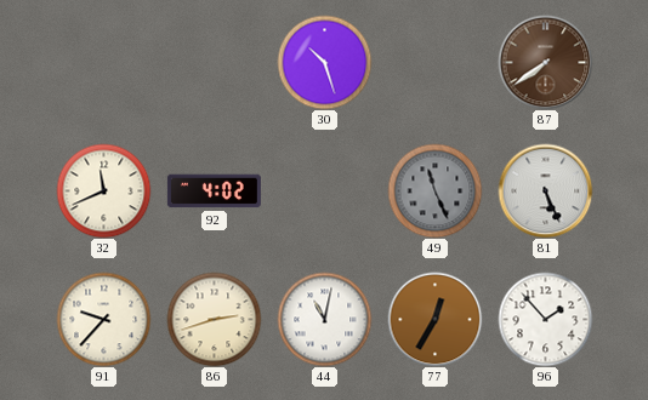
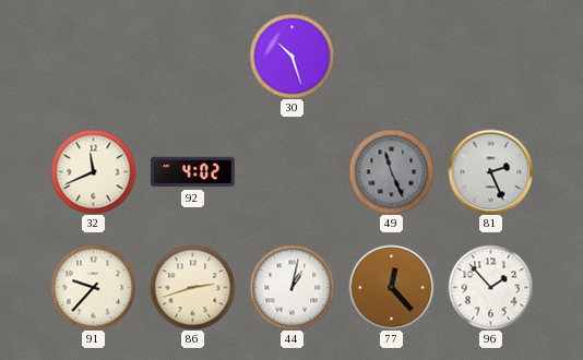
87: 7:39 -> none
81: 5:26 -> 2:26
44: 11:02 -> 1:02
77: 12:35 -> 12:23
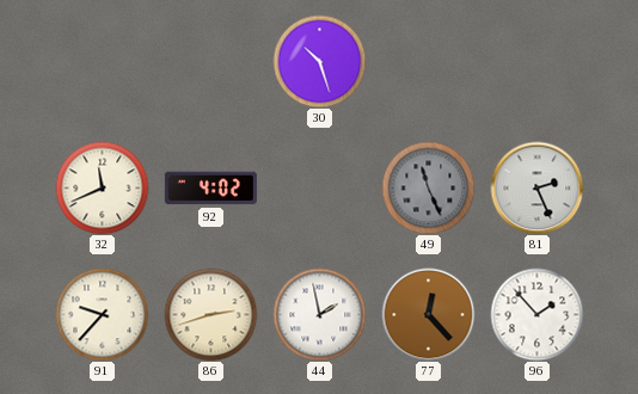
44: 1:02 -> 1:58
